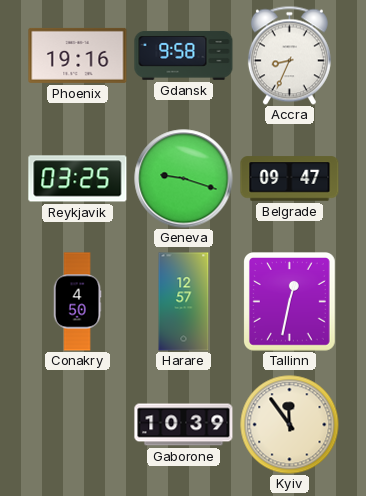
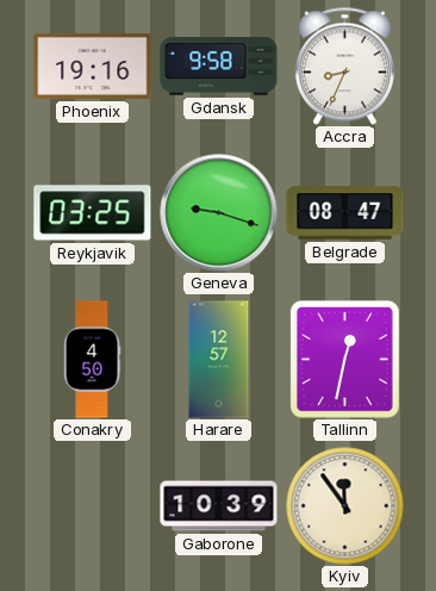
Belgrade: 09:47 -> 08:47
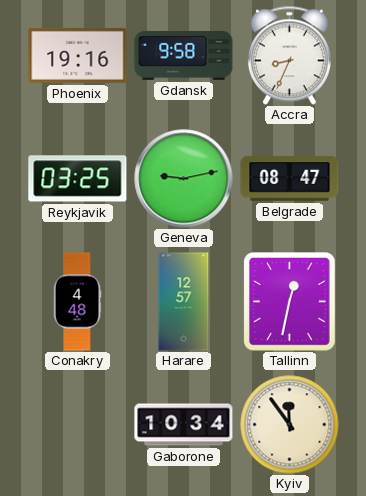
Geneva: 9:18 -> 9:13
Conakry: 4:50 -> 4:48
Gaborone: 10:39 -> 10:34
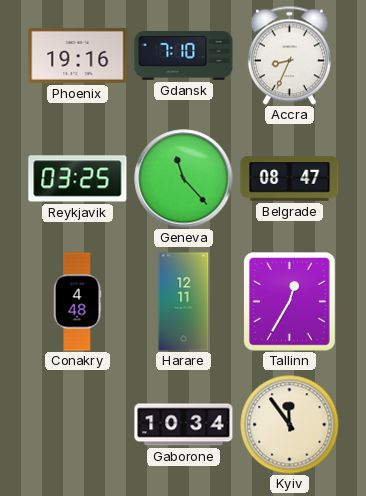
Gdansk: 9:58 -> 7:10
Geneva: 9:13 -> 11:23
Harare: 12:57 -> 12:11
Tallinn: 12:32 -> 12:35
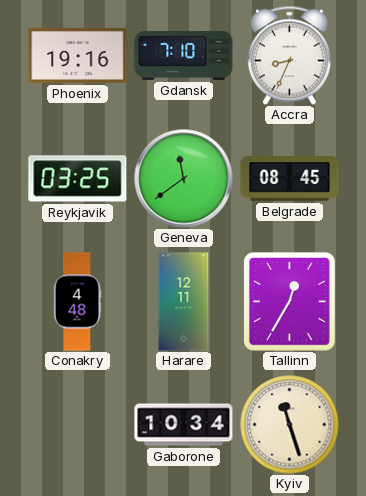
Geneva: 11:23 -> 11:39
Belgrade: 08:47 -> 08:45
Kyiv: 11:54 -> 11:27
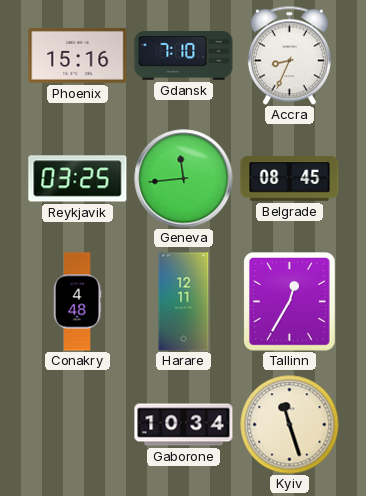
Phoenix: 19:16 -> 15:16
Geneva: 11:39 -> 11:44
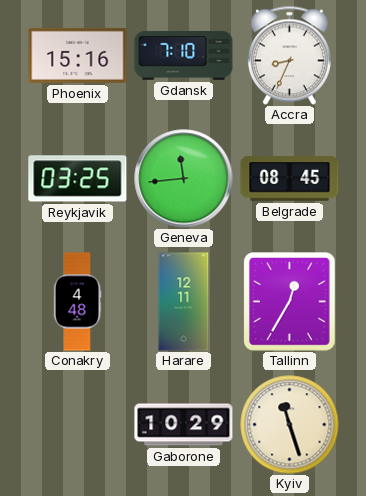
Gaborone: 10:34 -> 10:29
